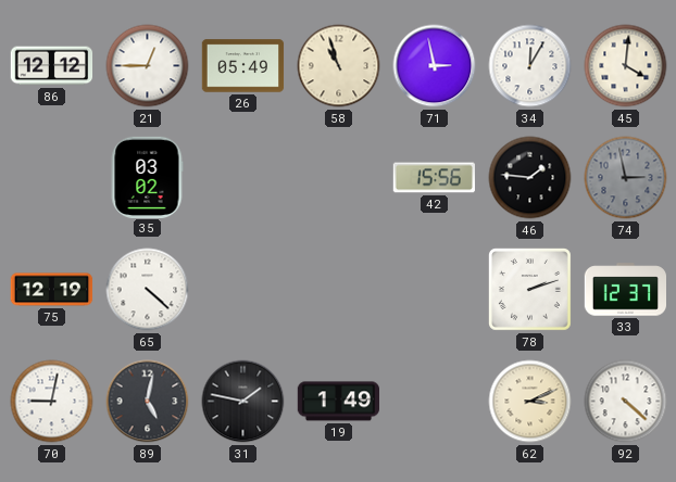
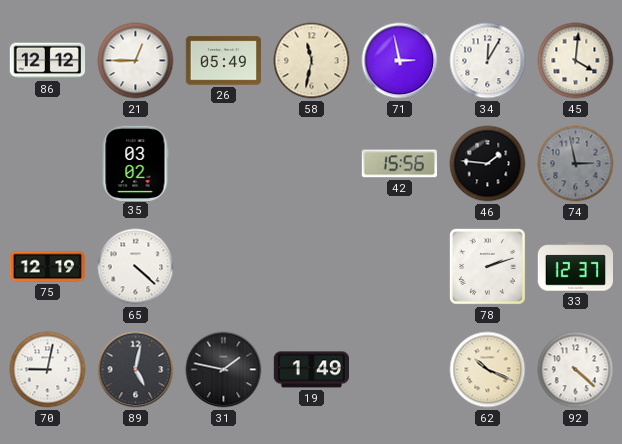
58: 10:57 -> 11:32
62: 3:11 -> 10:19
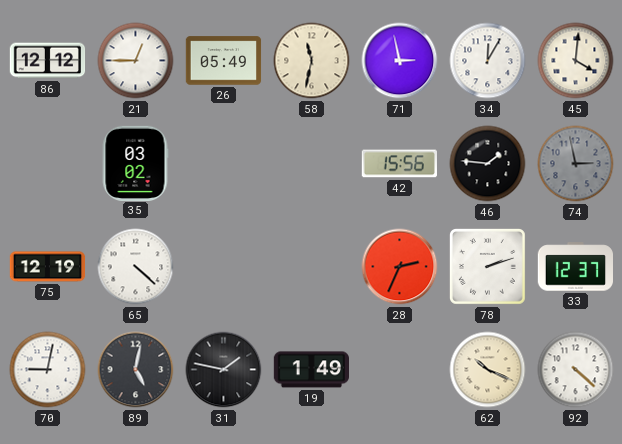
28: none -> 2:34
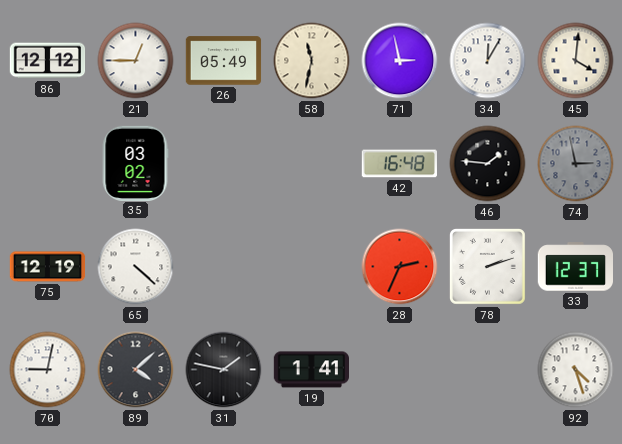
42: 15:56 -> 16:48
89: 5:02 -> 4:08
19: 1:49 -> 1:41
62: 10:19 -> none
92: 4:22 -> 4:27
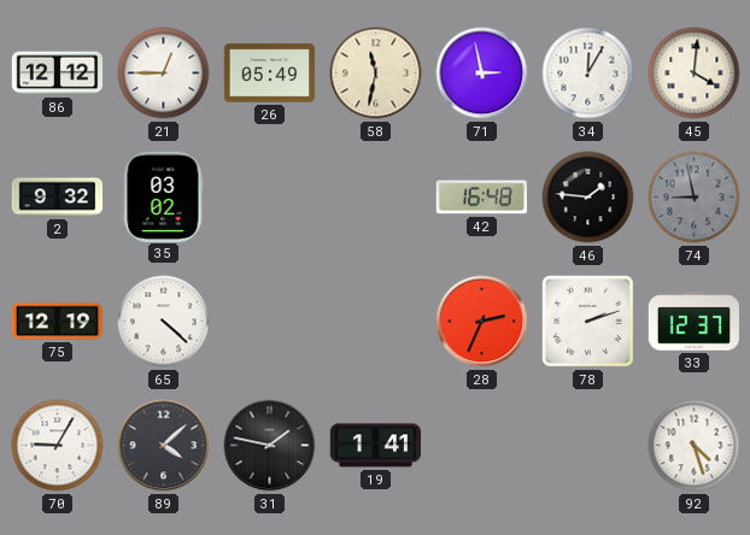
2: none -> 9:32
74: 2:58 -> 8:58
70: 9:02 -> 9:05
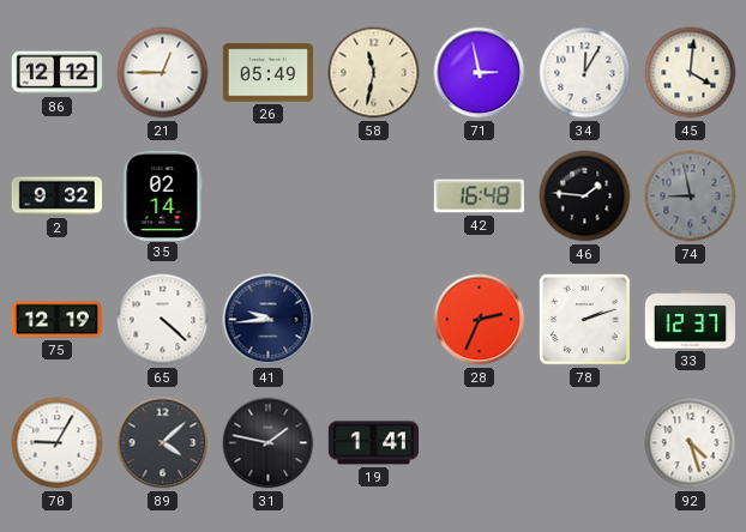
35: 03:02 -> 02:14
41: none -> 9:44
